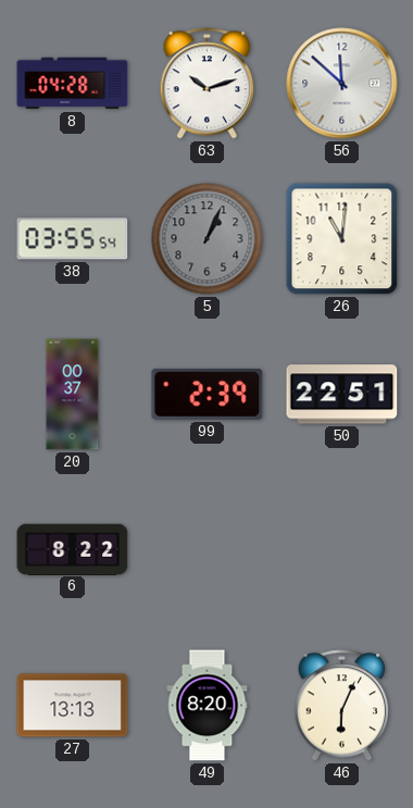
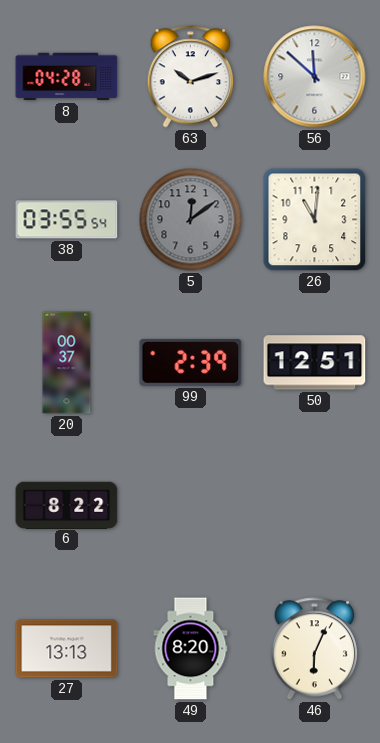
5: 1:04 -> 12:09
50: 22:51 -> 12:51
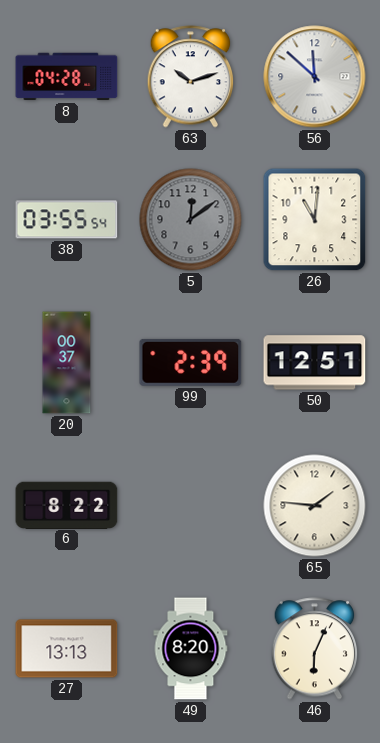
65: none -> 1:46
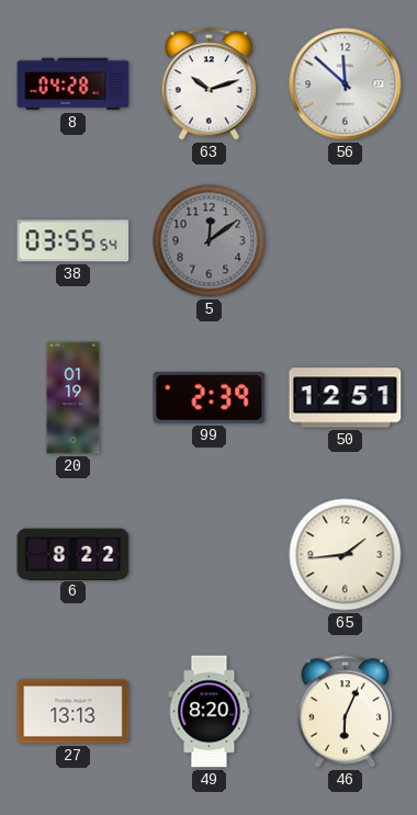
26: 11:01 -> none
20: 00:37 -> 01:19
65: 1:46 -> 1:44
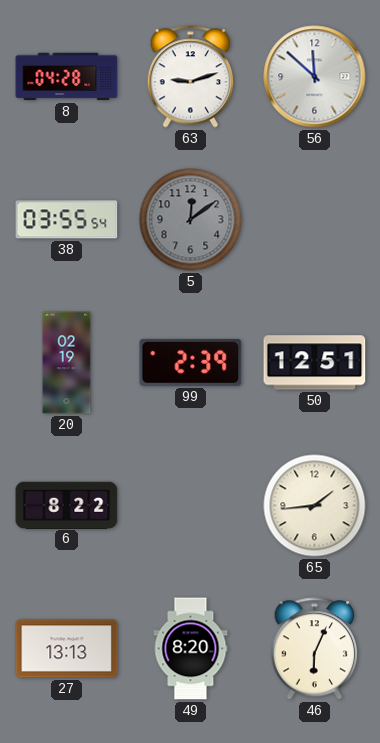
63: 10:12 -> 9:12
20: 01:19 -> 02:19
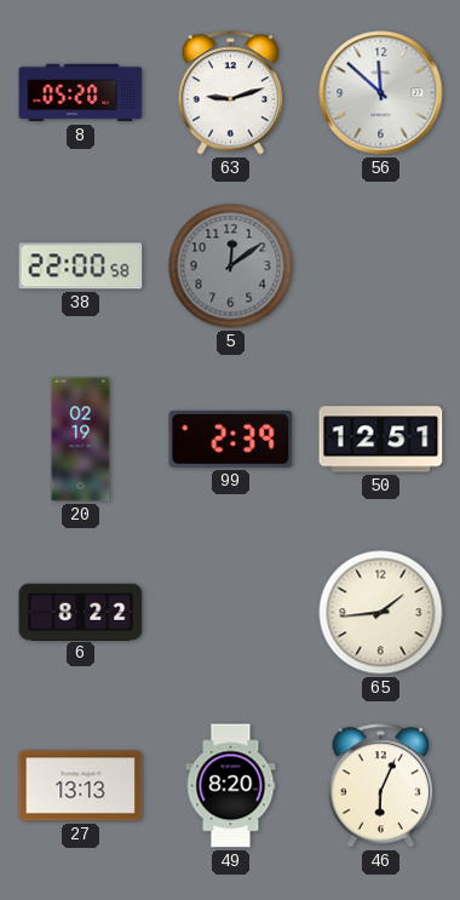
8: 04:28 -> 05:20
38: 03:55 -> 22:00
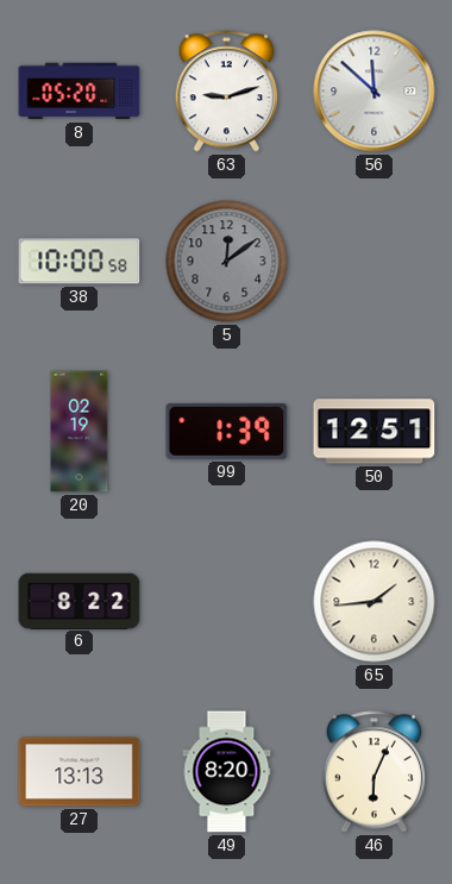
38: 22:00 -> 10:00
99: 2:39 -> 1:39
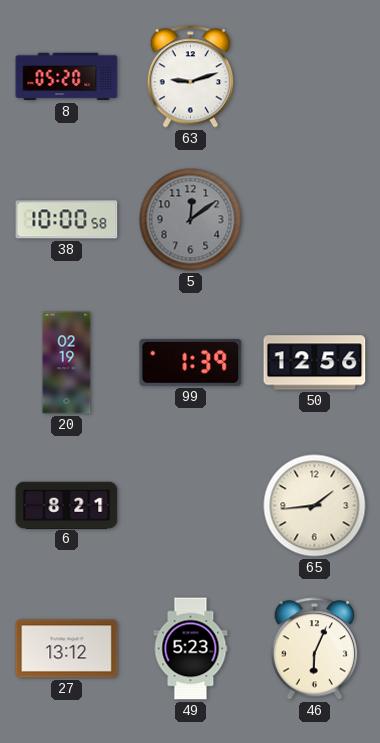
56: 11:52 -> none
50: 12:51 -> 12:56
6: 8:22 -> 8:21
27: 13:13 -> 13:12
49: 8:20 -> 5:23
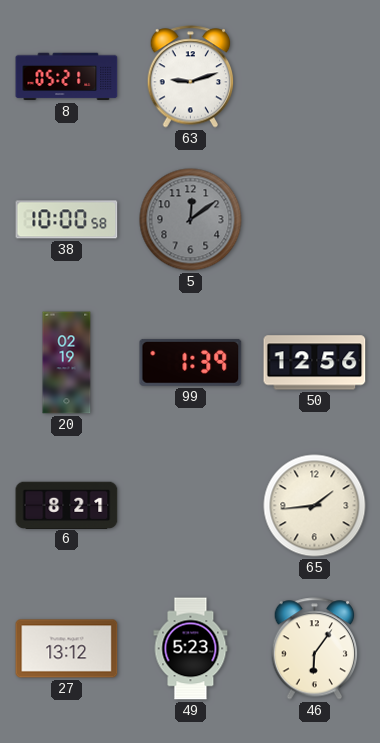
8: 05:20 -> 05:21
46: 6:04 -> 6:06
